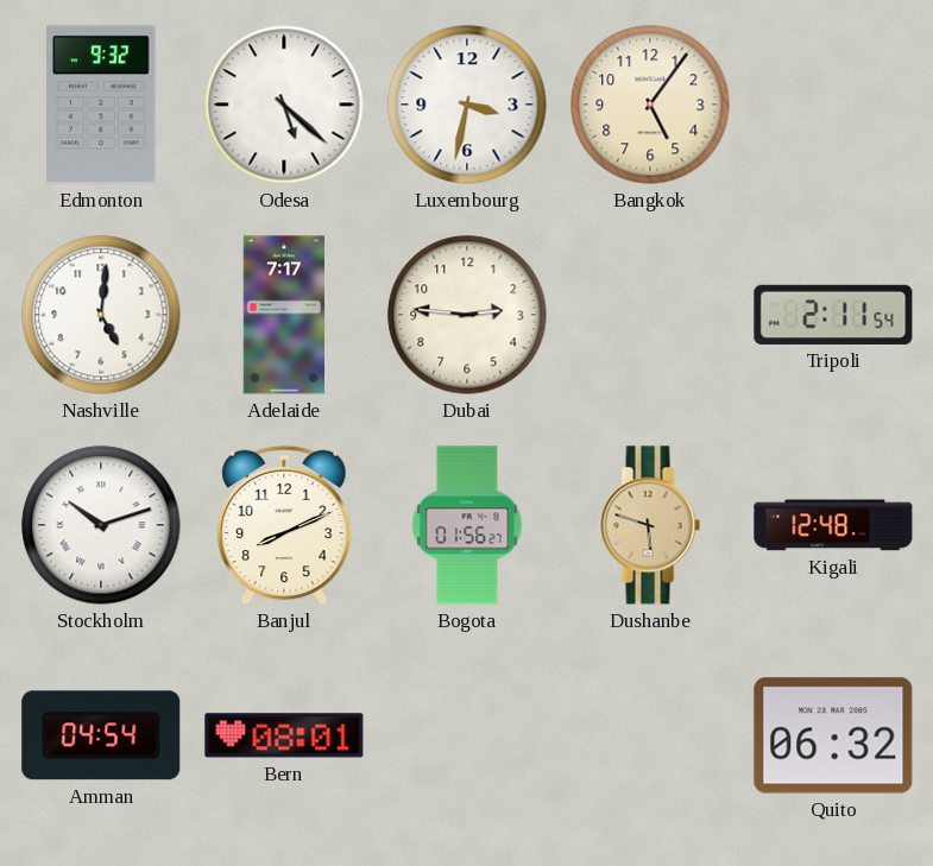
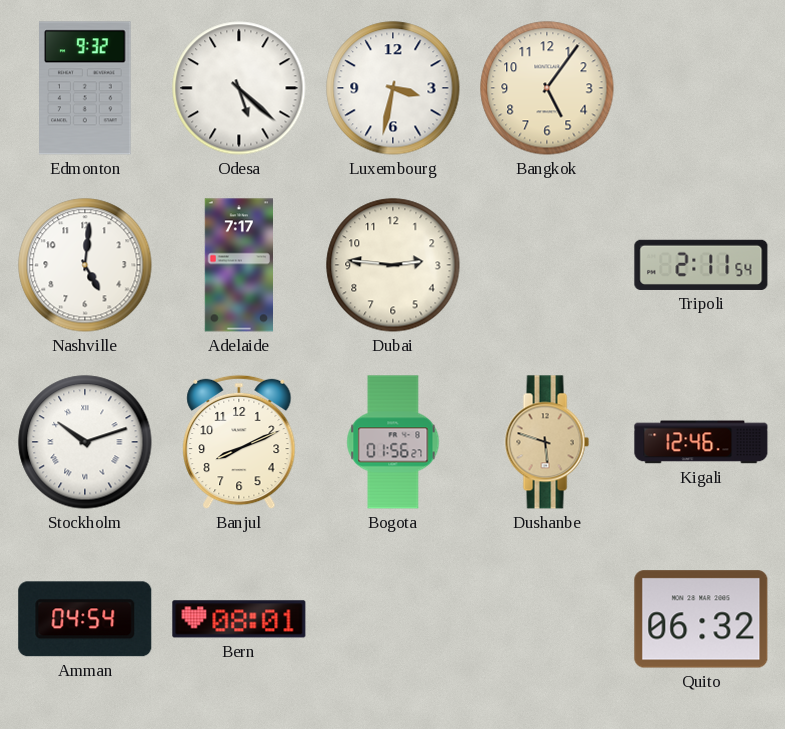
Kigali: 12:48 -> 12:46
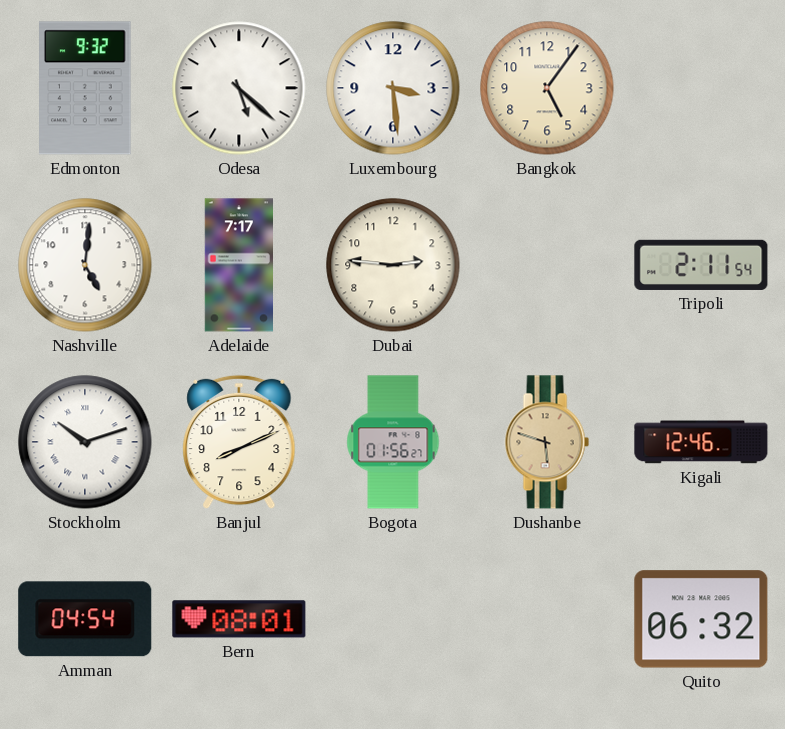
Luxembourg: 3:32 -> 3:29
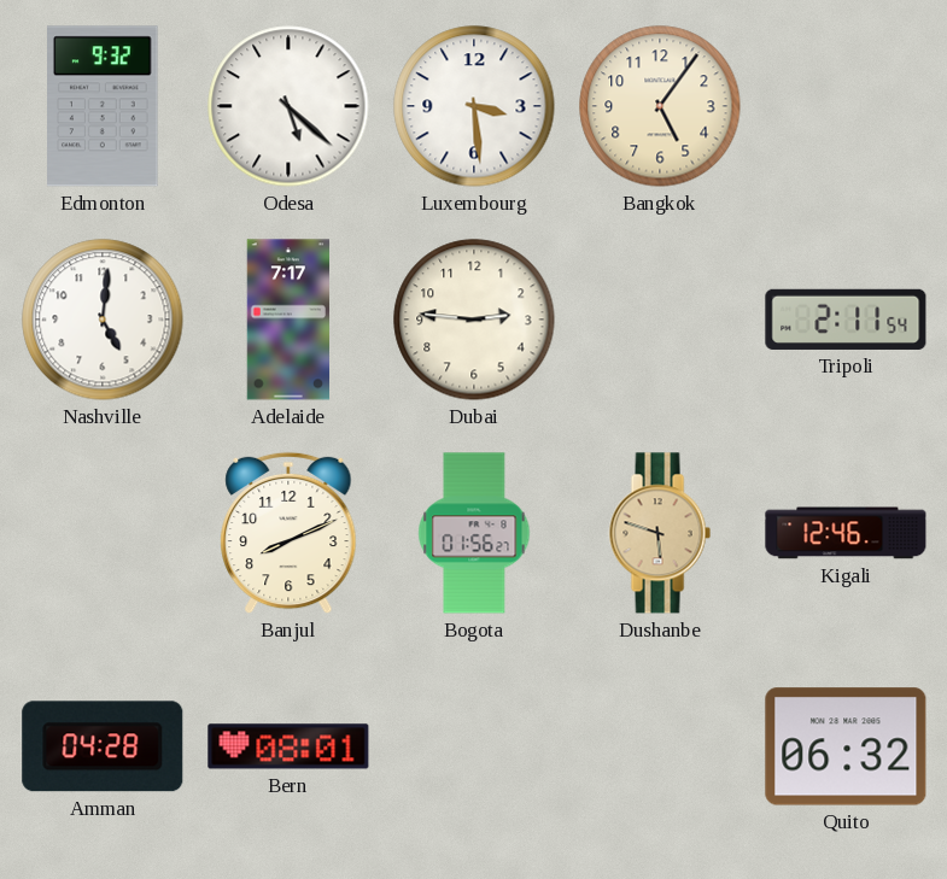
Stockholm: 10:12 -> none
Amman: 04:54 -> 04:28
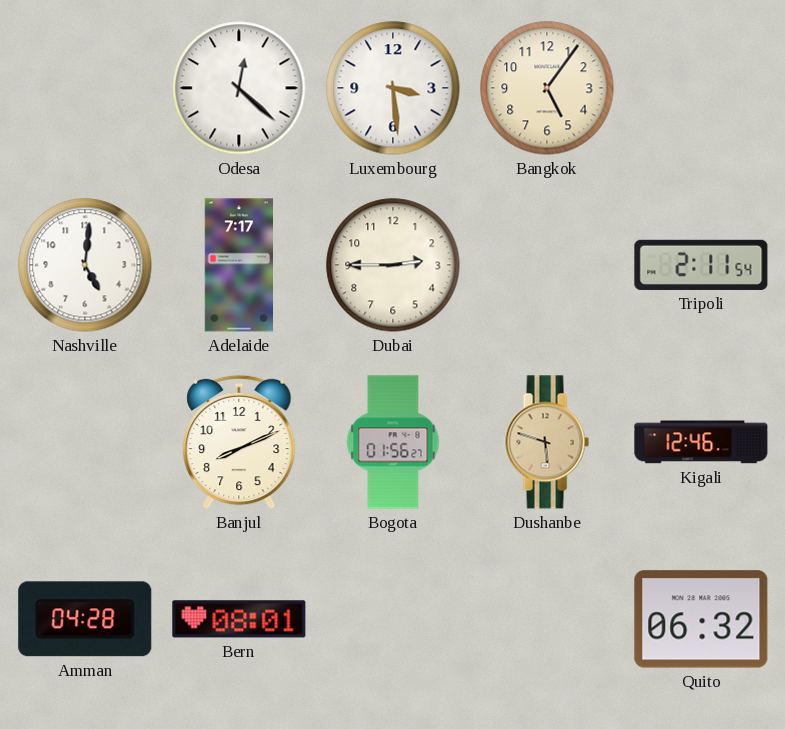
Edmonton: 9:32 -> none
Odesa: 5:22 -> 12:22
Dubai: 2:46 -> 2:45
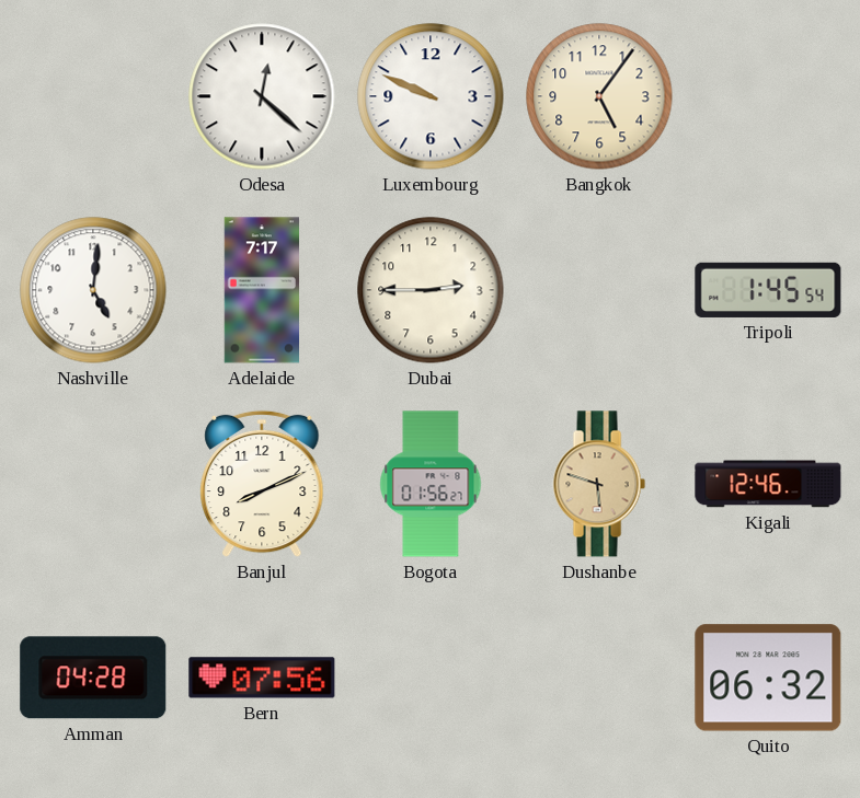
Luxembourg: 3:29 -> 9:49
Tripoli: 2:11 -> 1:45
Bern: 08:01 -> 07:56
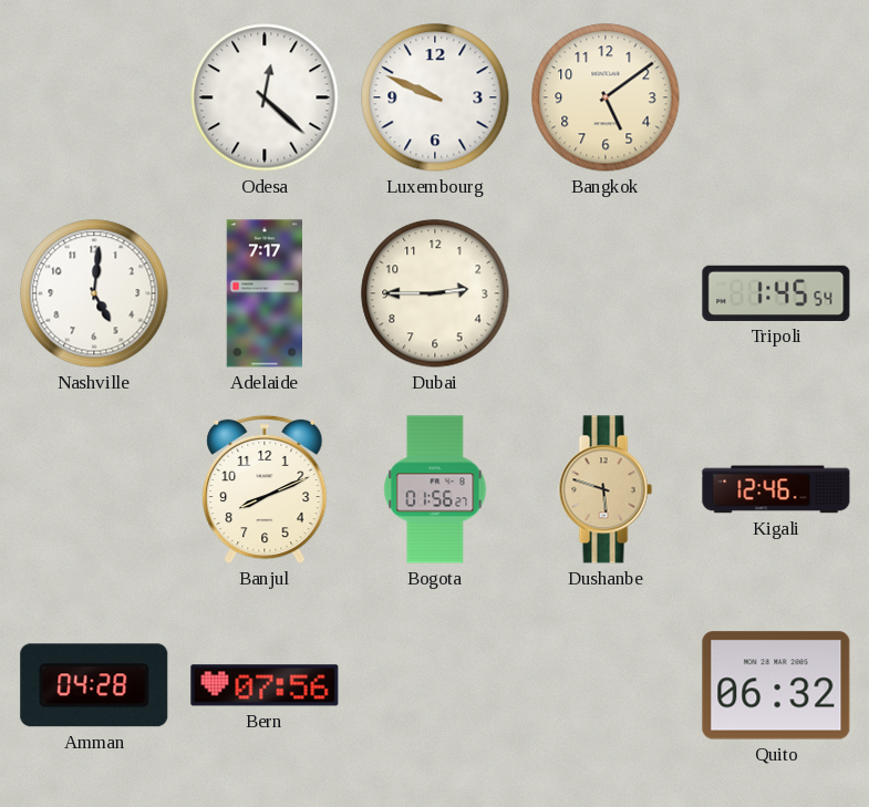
Bangkok: 5:06 -> 5:09
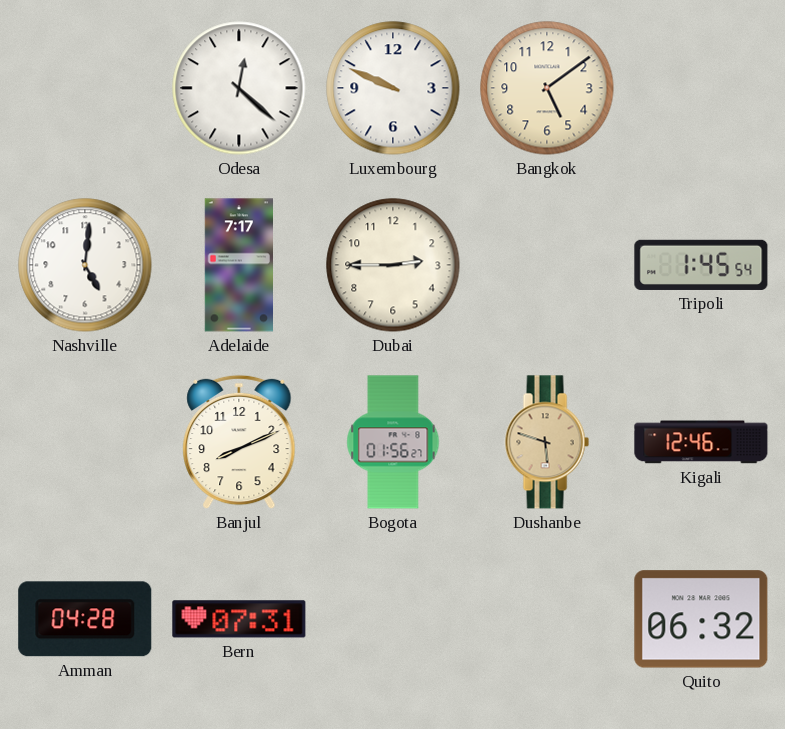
Bern: 07:56 -> 07:31
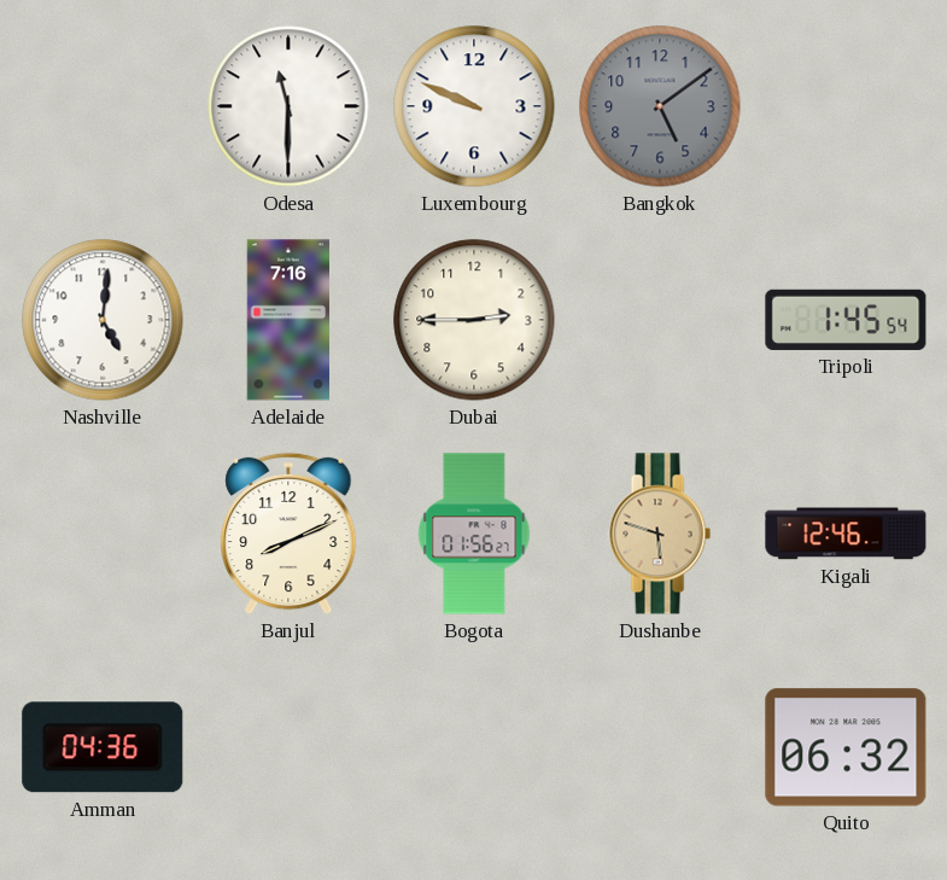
Odesa: 12:22 -> 11:30
Bangkok dial: cream -> grey
Adelaide: 7:17 -> 7:16
Amman: 04:28 -> 04:36
Bern: 07:31 -> none
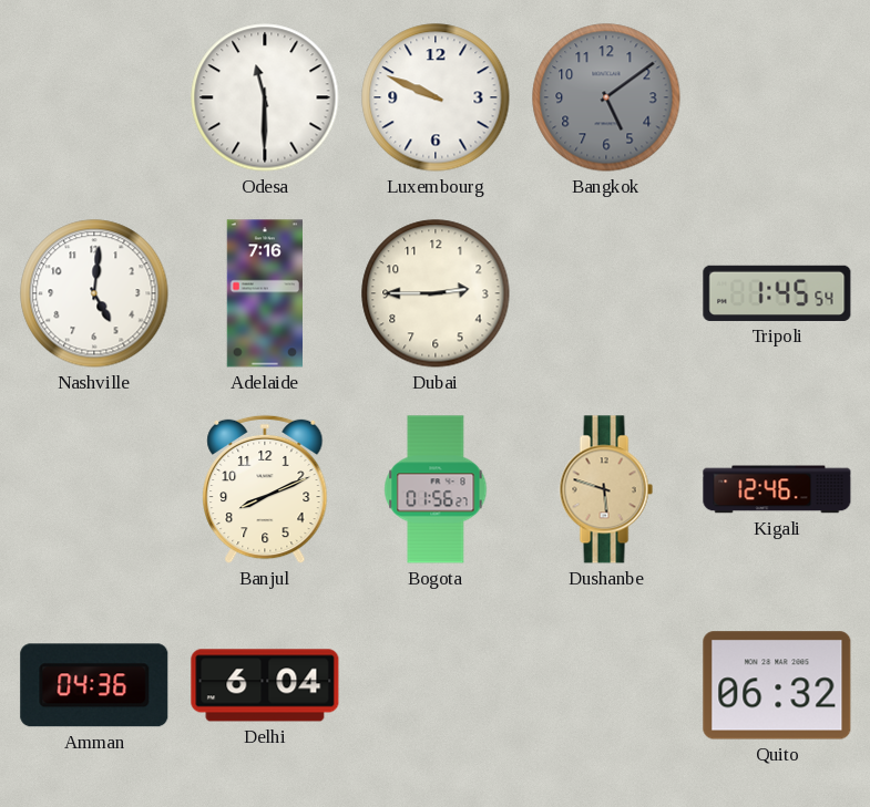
Delhi: none -> 6:04
